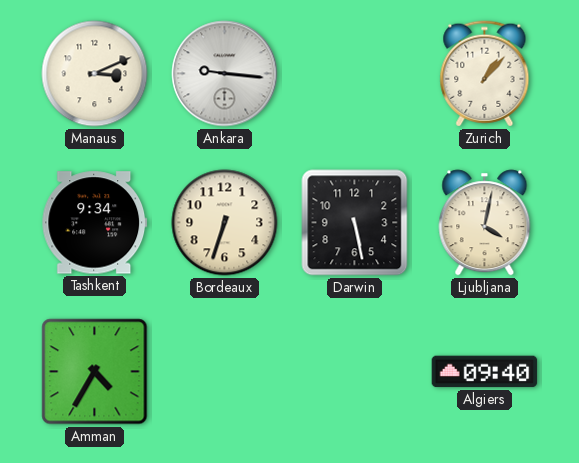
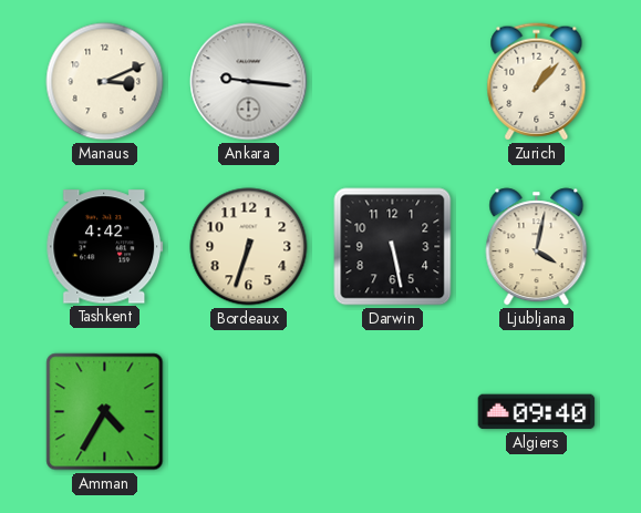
Tashkent: 9:34 -> 4:42
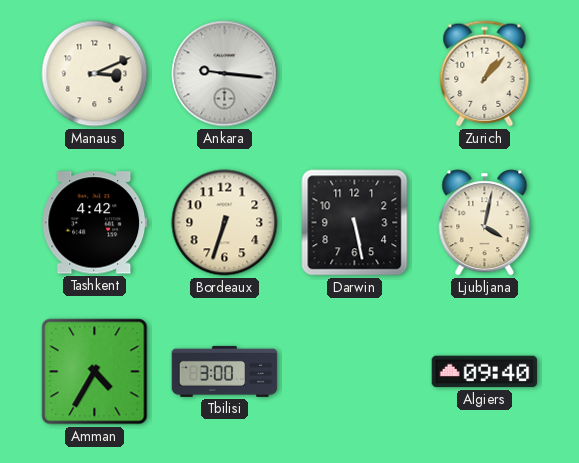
Tbilisi: none -> 3:00
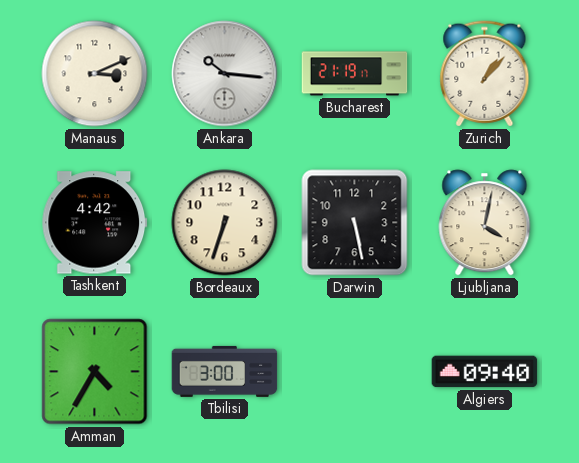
Ankara: 9:16 -> 10:16
Bucharest: none -> 21:19
